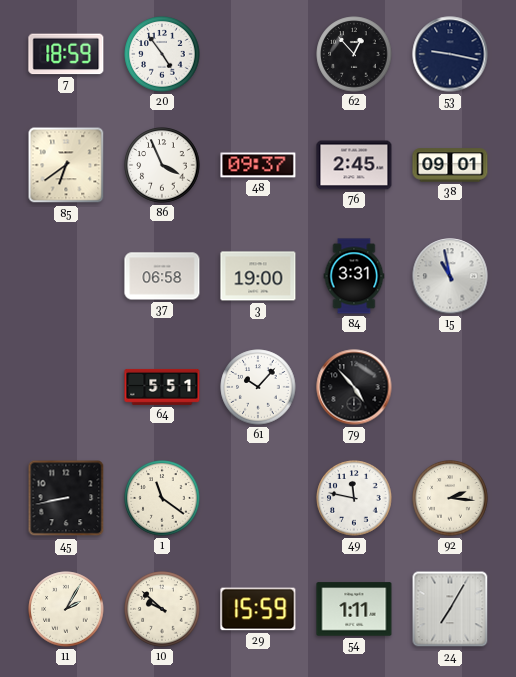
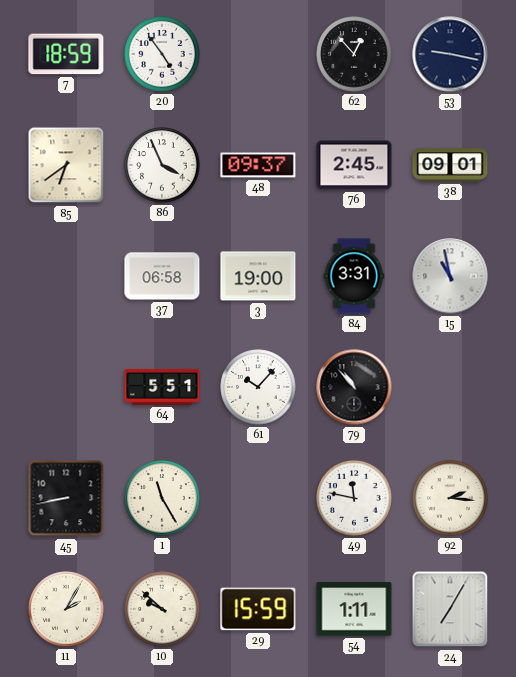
79: 4:53 -> 10:53
1: 11:21 -> 11:25
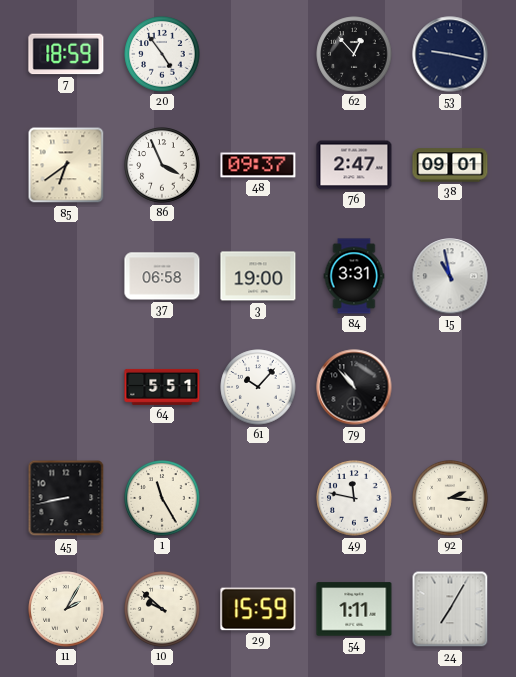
76: 2:45 -> 2:47
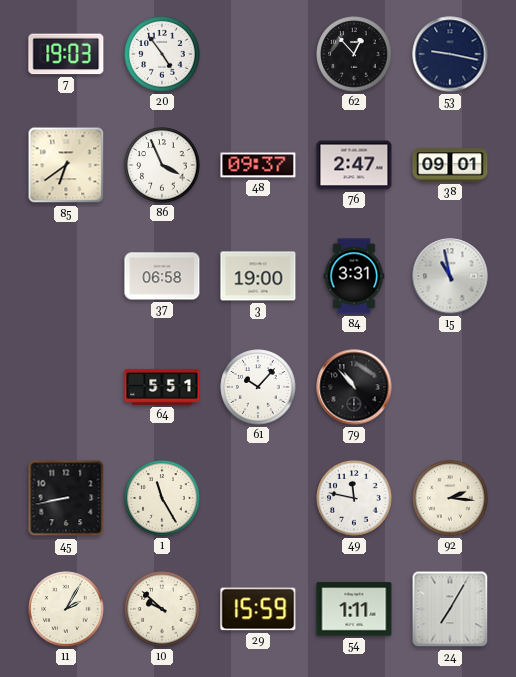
7: 18:59 -> 19:03
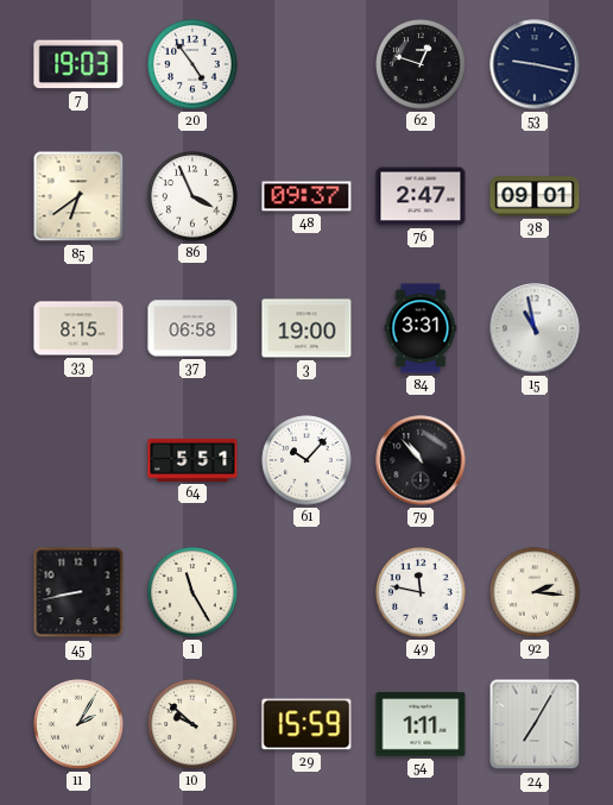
62: 12:53 -> 12:48
33: none -> 8:15
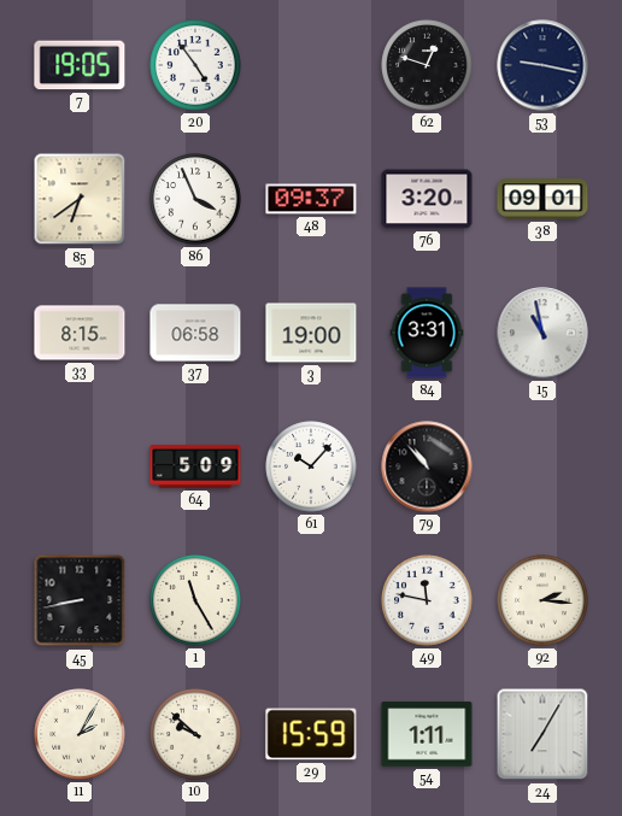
7: 19:03 -> 19:05
76: 2:47 -> 3:20
64: 5:51 -> 5:09
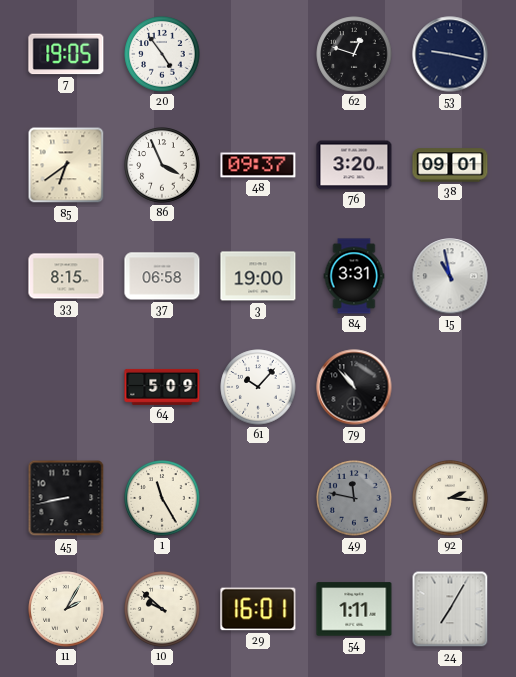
49 dial: white -> grey
29: 15:59 -> 16:01
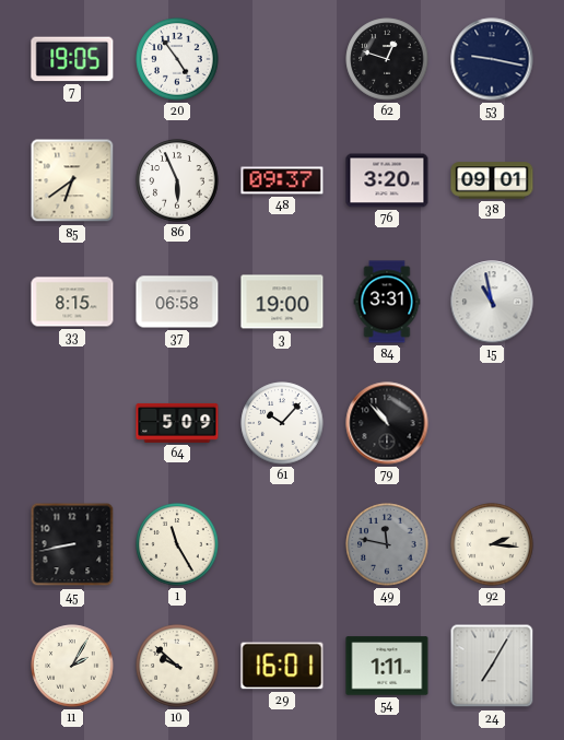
86: 3:56 -> 5:56
